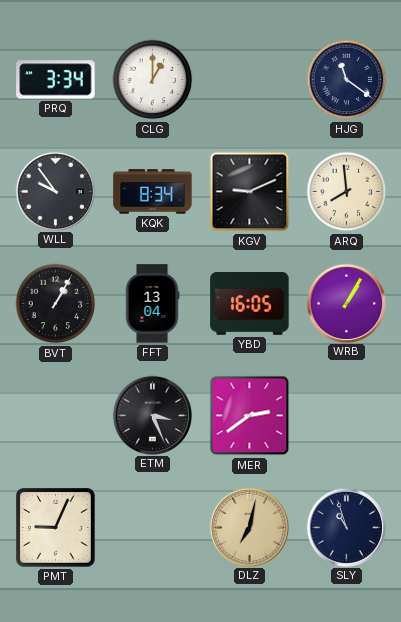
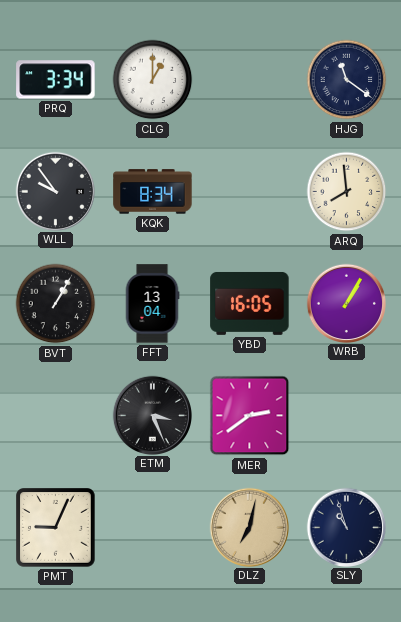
KGV: 9:11 -> none
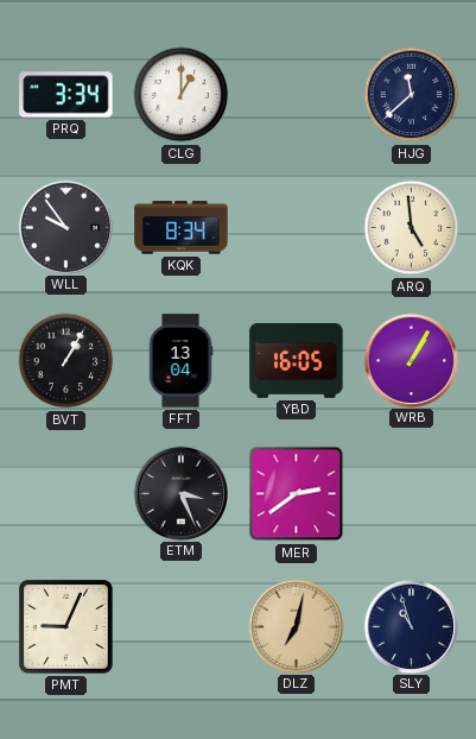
HJG: 11:21 -> 11:38
ARQ: 7:59 -> 4:59
